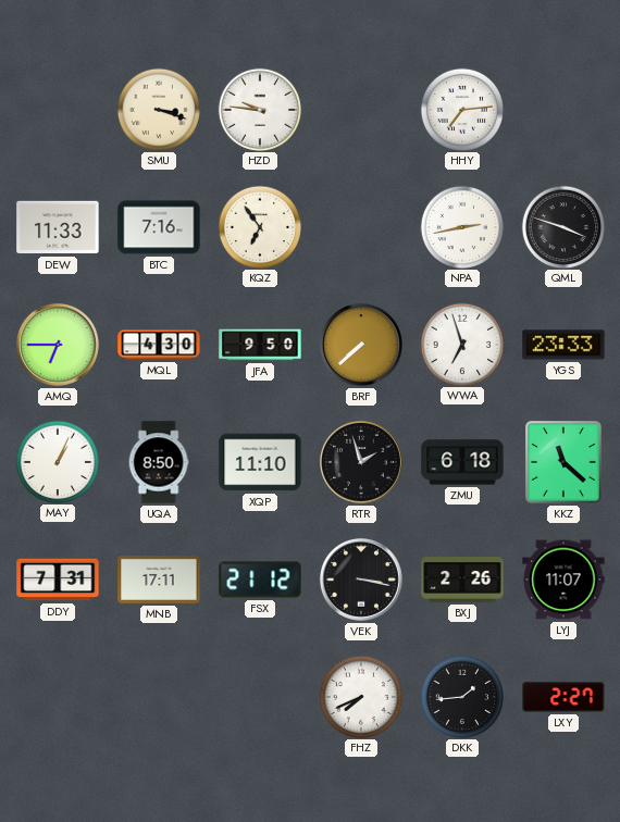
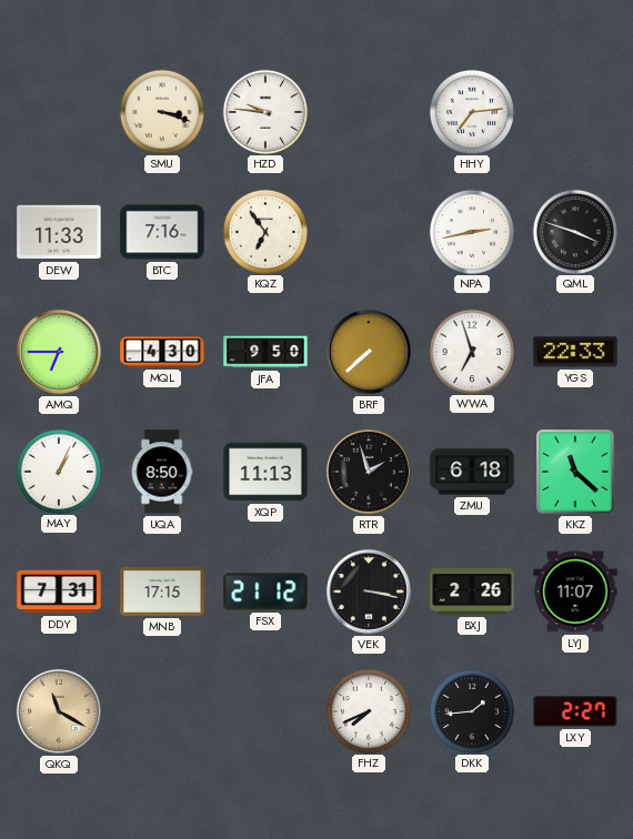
YGS: 23:33 -> 22:33
XQP: 11:10 -> 11:13
MNB: 17:11 -> 17:15
QKQ: none -> 11:20
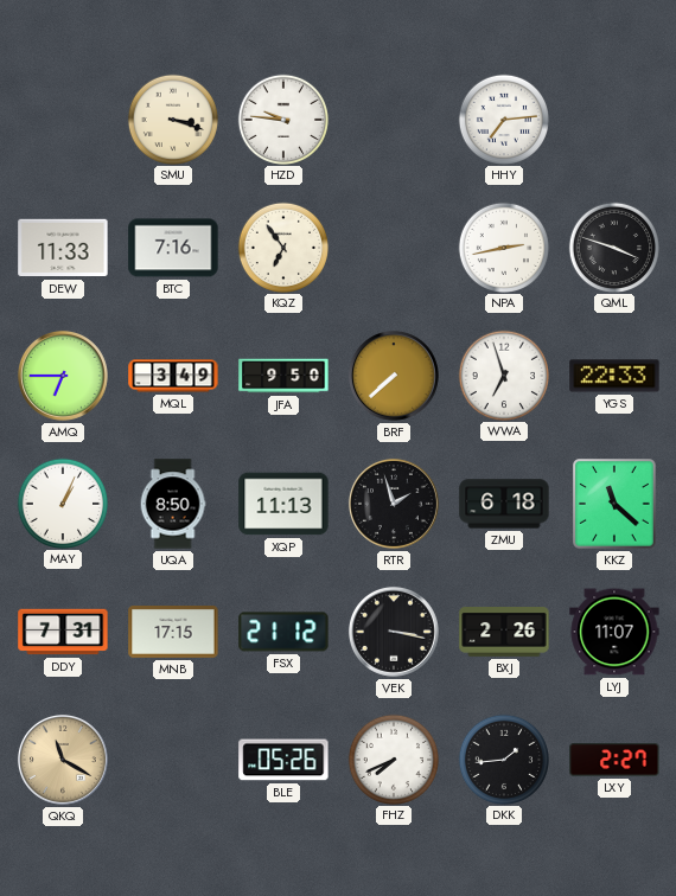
MQL: 4:30 -> 3:49
BLE: none -> 05:26
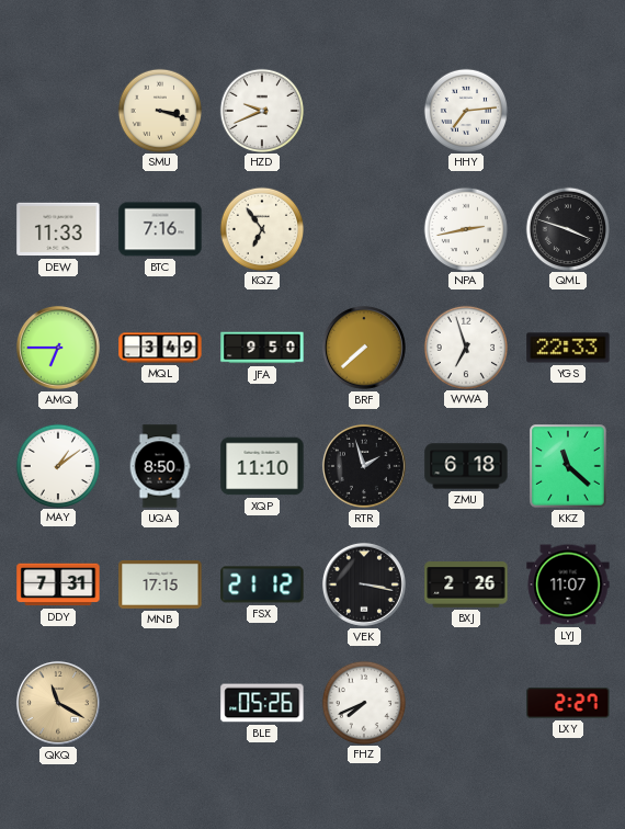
HZD: 9:46 -> 9:41
MAY: 1:04 -> 1:09
XQP: 11:13 -> 11:10
DKK: 1:44 -> none
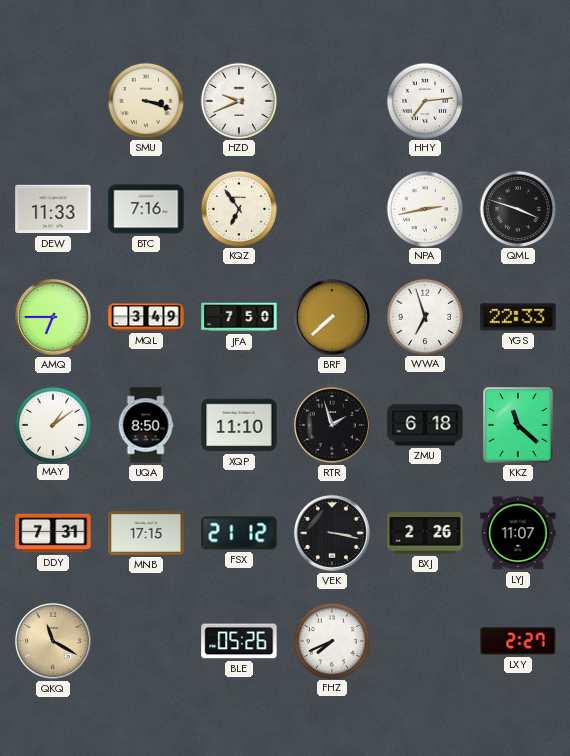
JFA: 9:50 -> 7:50
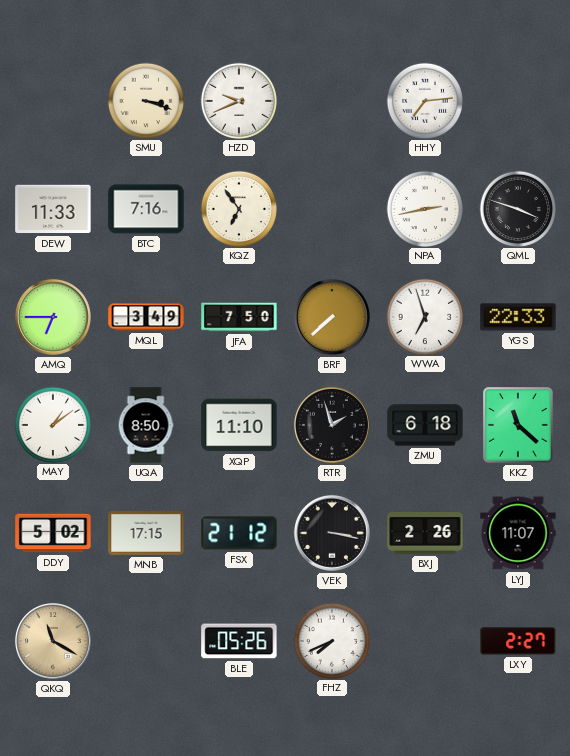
DDY: 7:31 -> 5:02
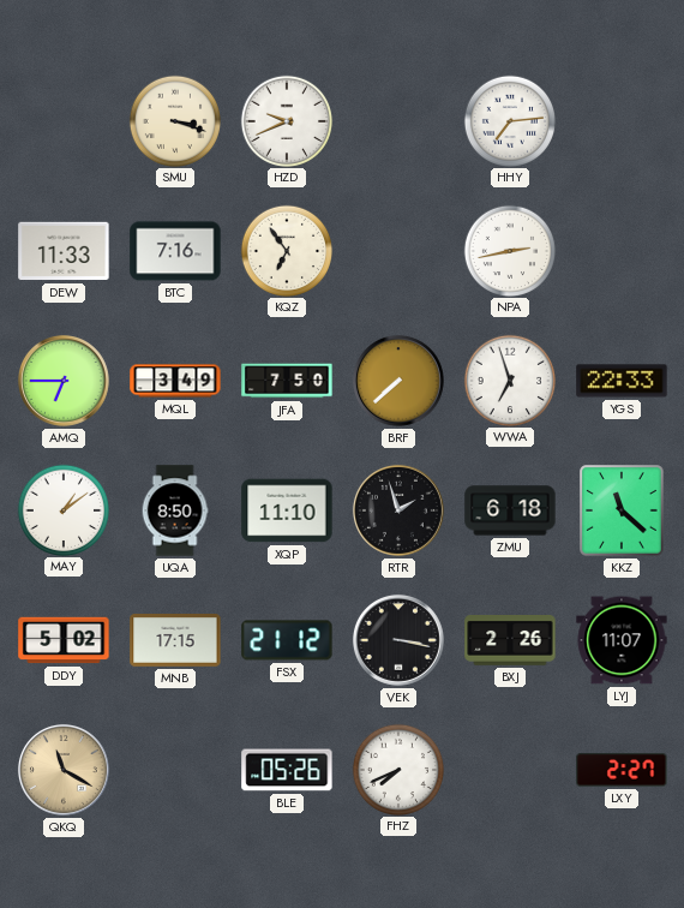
QML: 3:48 -> none
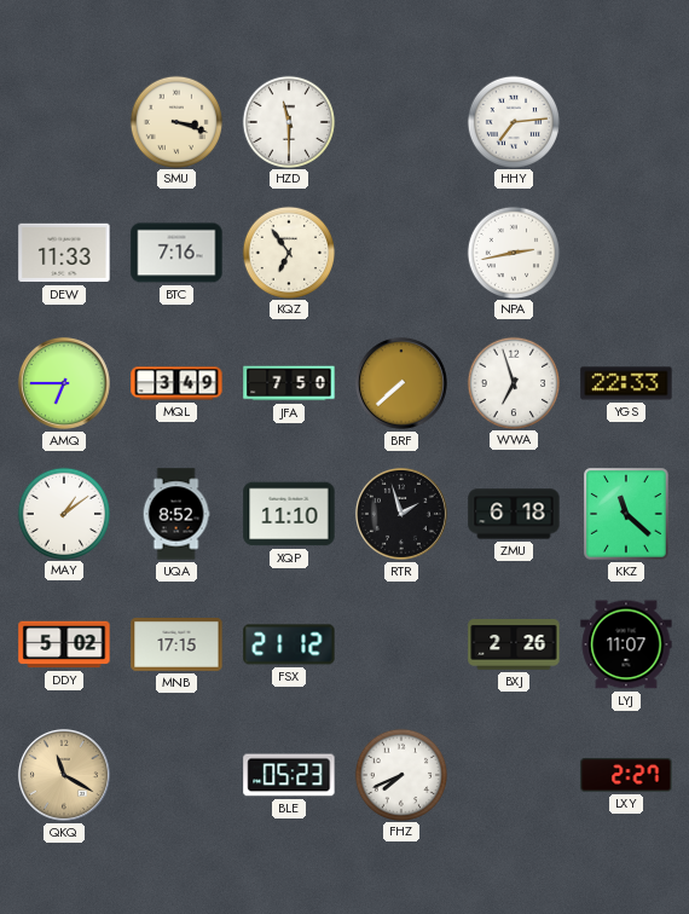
HZD: 9:41 -> 11:30
UQA: 8:50 -> 8:52
VEK: 3:17 -> none
BLE: 05:26 -> 05:23
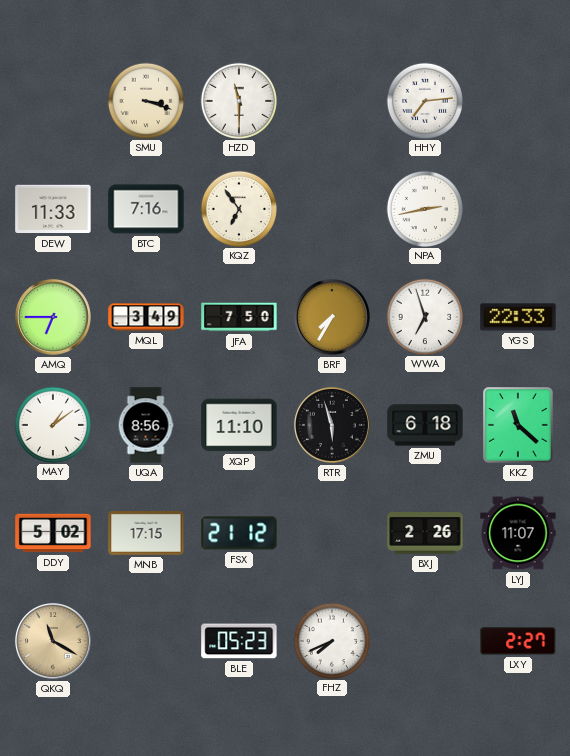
BRF: 7:38 -> 7:35
UQA: 8:52 -> 8:56
RTR: 1:57 -> 5:57
